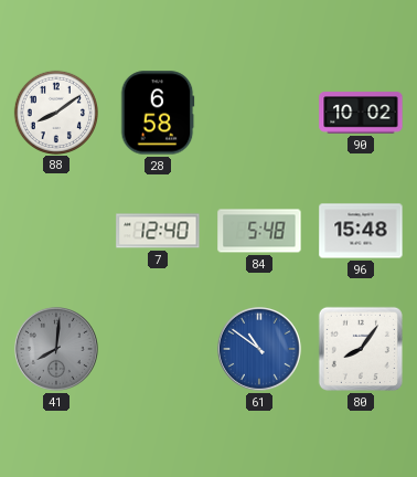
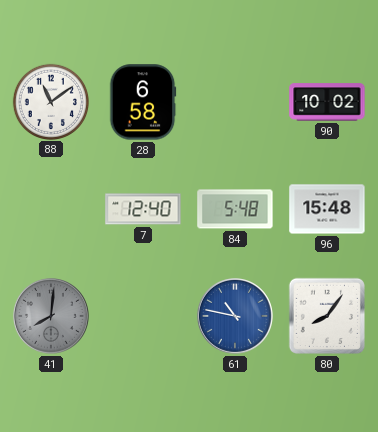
88: 8:09 -> 11:09
61: 10:51 -> 10:47
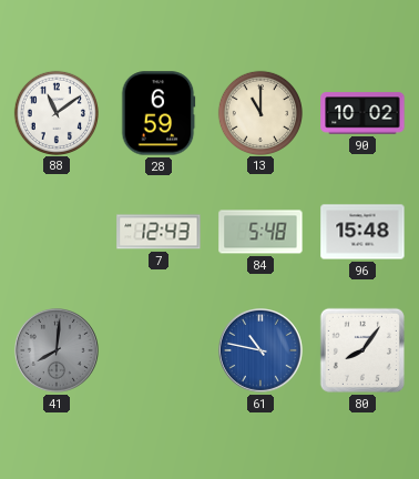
28: 6:58 -> 6:59
13: none -> 11:00
7: 12:40 -> 12:43
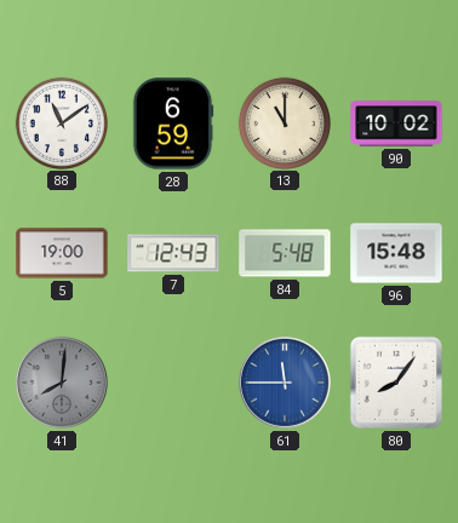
5: none -> 19:00
61: 10:47 -> 11:45
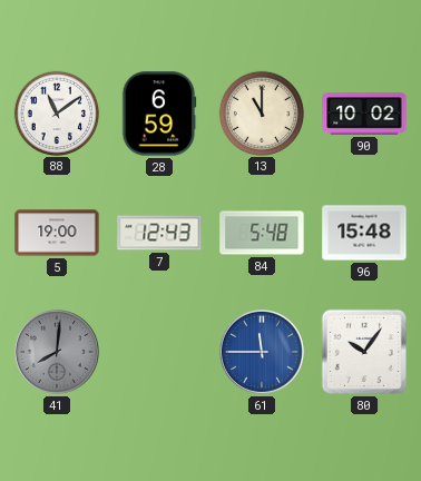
80: 8:06 -> 10:06
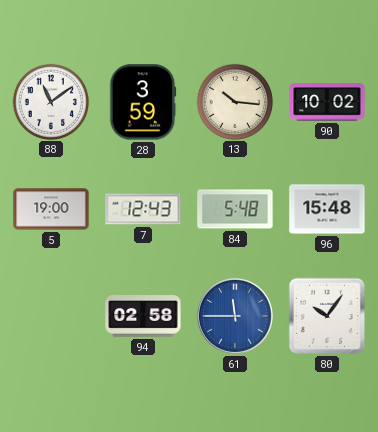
28: 6:59 -> 3:59
13: 11:00 -> 10:16
41: 8:01 -> none
94: none -> 02:58
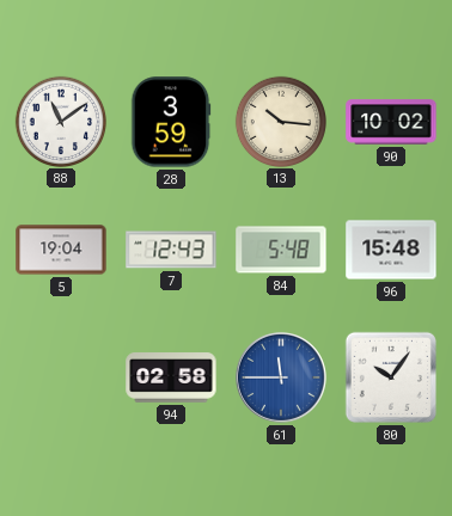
5: 19:00 -> 19:04
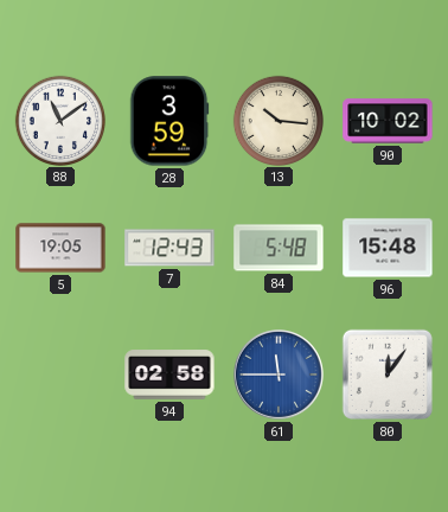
5: 19:04 -> 19:05
80: 10:06 -> 12:06
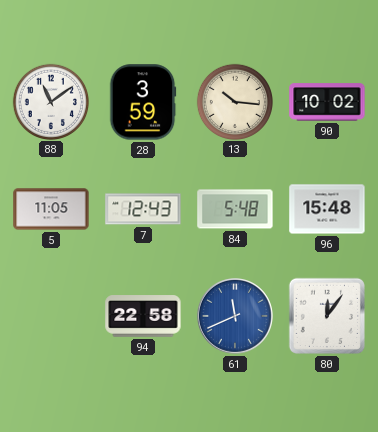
5: 19:05 -> 11:05
94: 02:58 -> 22:58
61: 11:45 -> 11:41
